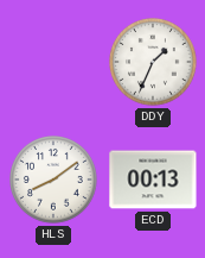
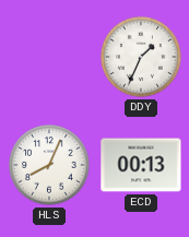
HLS: 8:09 -> 8:04
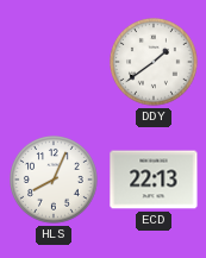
DDY: 1:34 -> 1:39
ECD: 00:13 -> 22:13
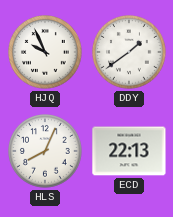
HJQ: none -> 9:56
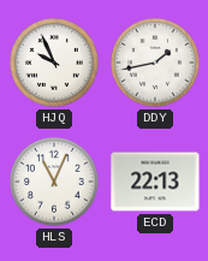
DDY: 1:39 -> 1:43
HLS: 8:04 -> 11:04
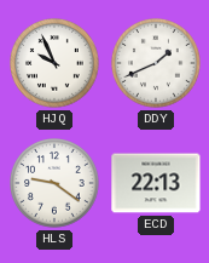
DDY: 1:43 -> 1:41
HLS: 11:04 -> 9:21
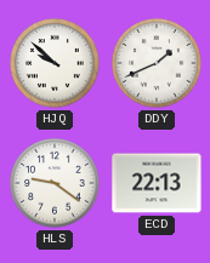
HJQ: 9:56 -> 9:52
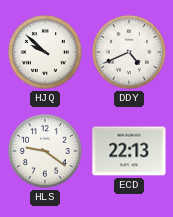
DDY: 1:41 -> 4:41
